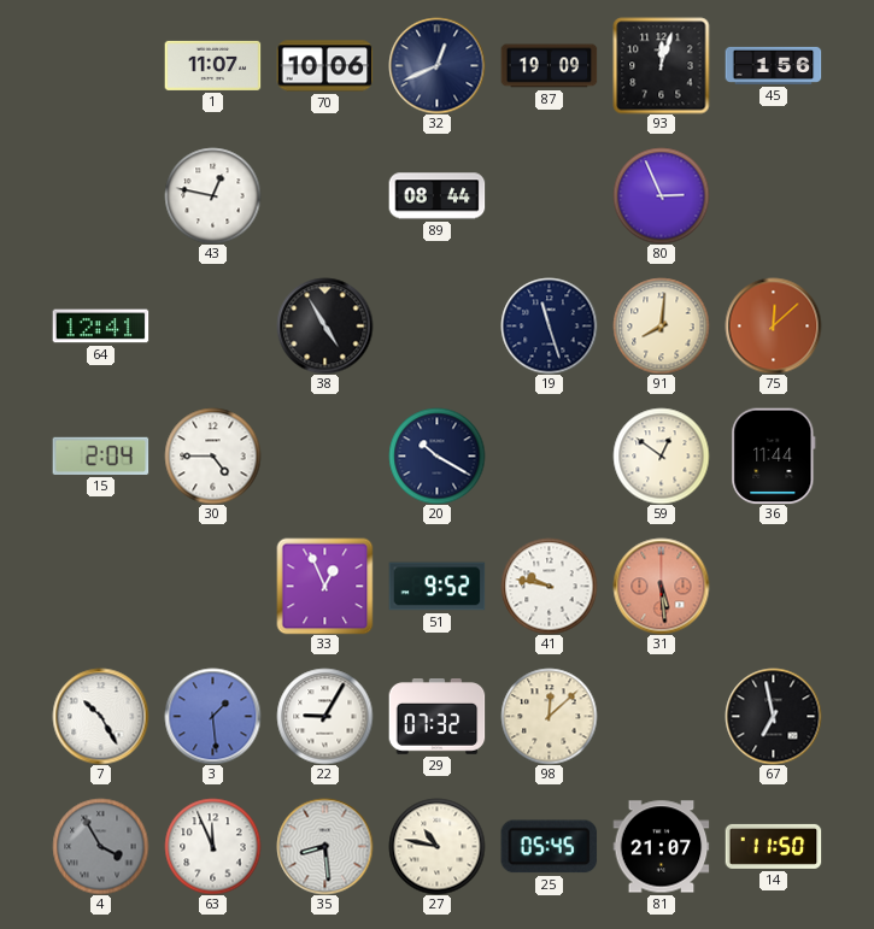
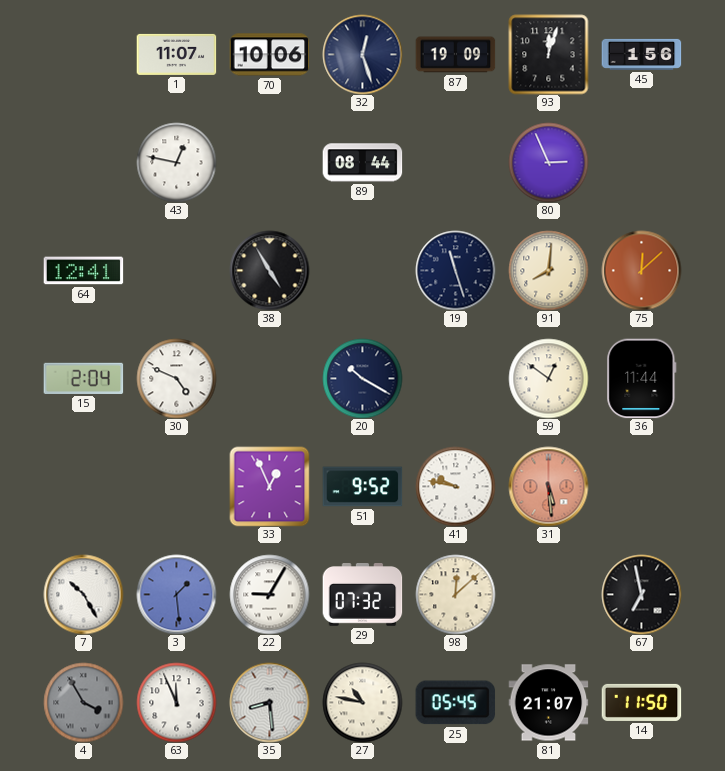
32: 12:41 -> 12:27
30: 4:45 -> 4:49
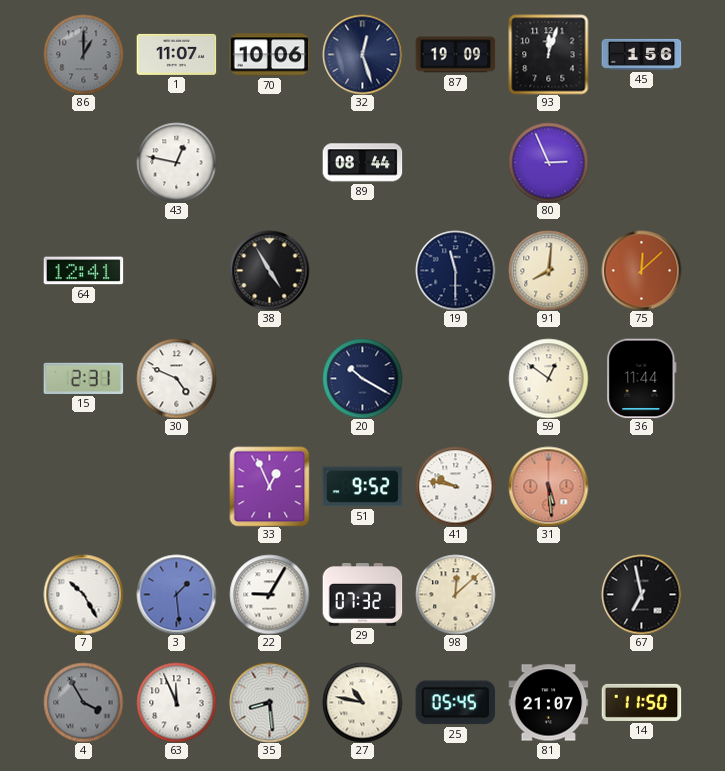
86: none -> 1:00
19: 11:27 -> 11:30
15: 2:04 -> 2:31
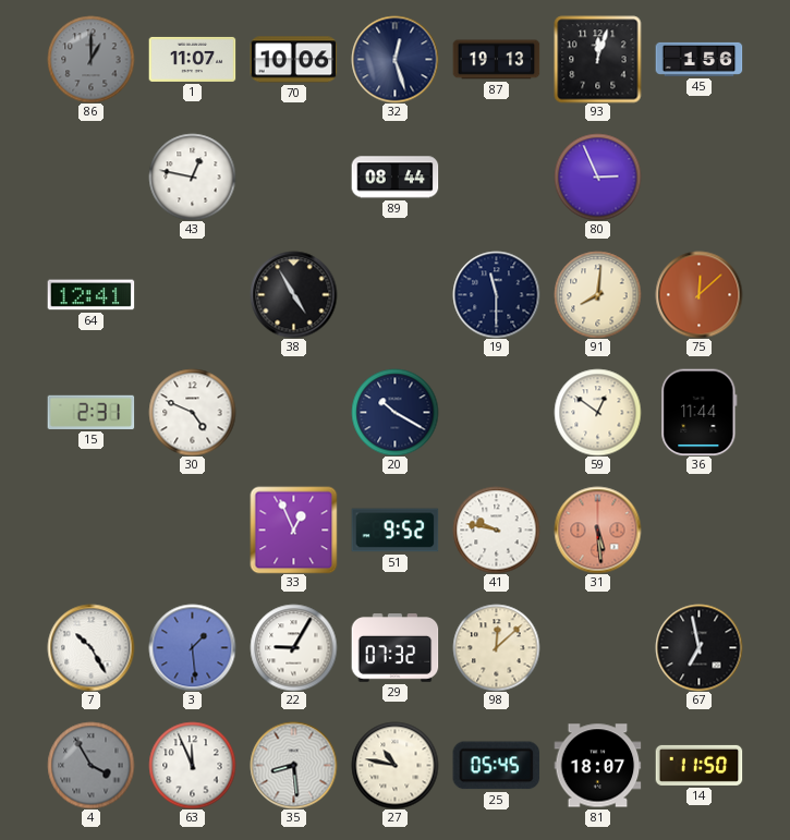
87: 19:09 -> 19:13
81: 21:07 -> 18:07
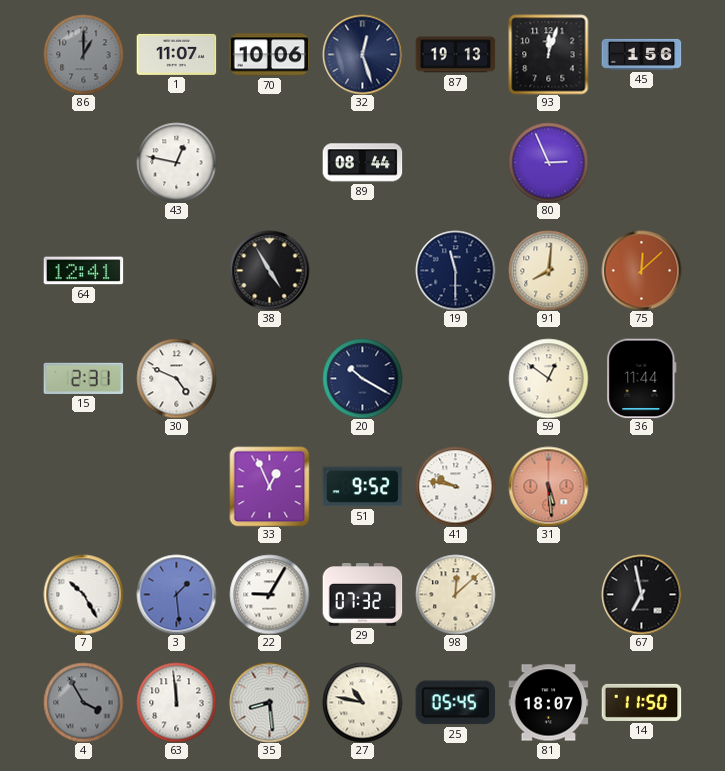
63: 11:56 -> 11:59
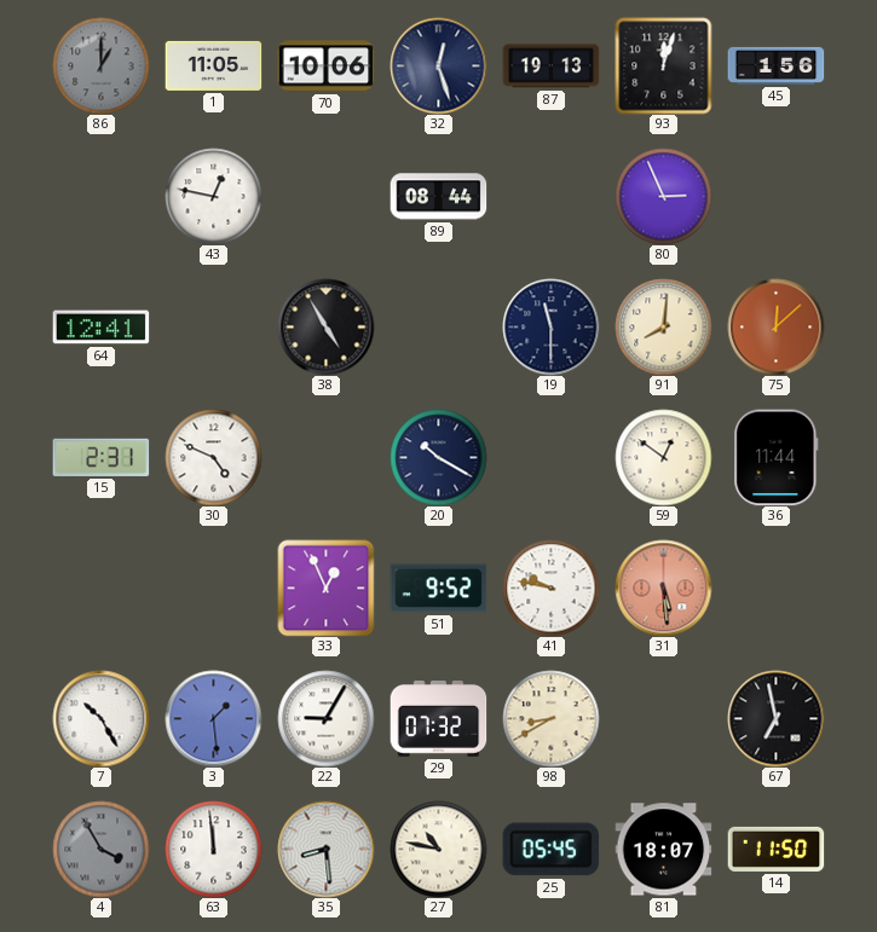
1: 11:07 -> 11:05
98: 12:08 -> 8:40
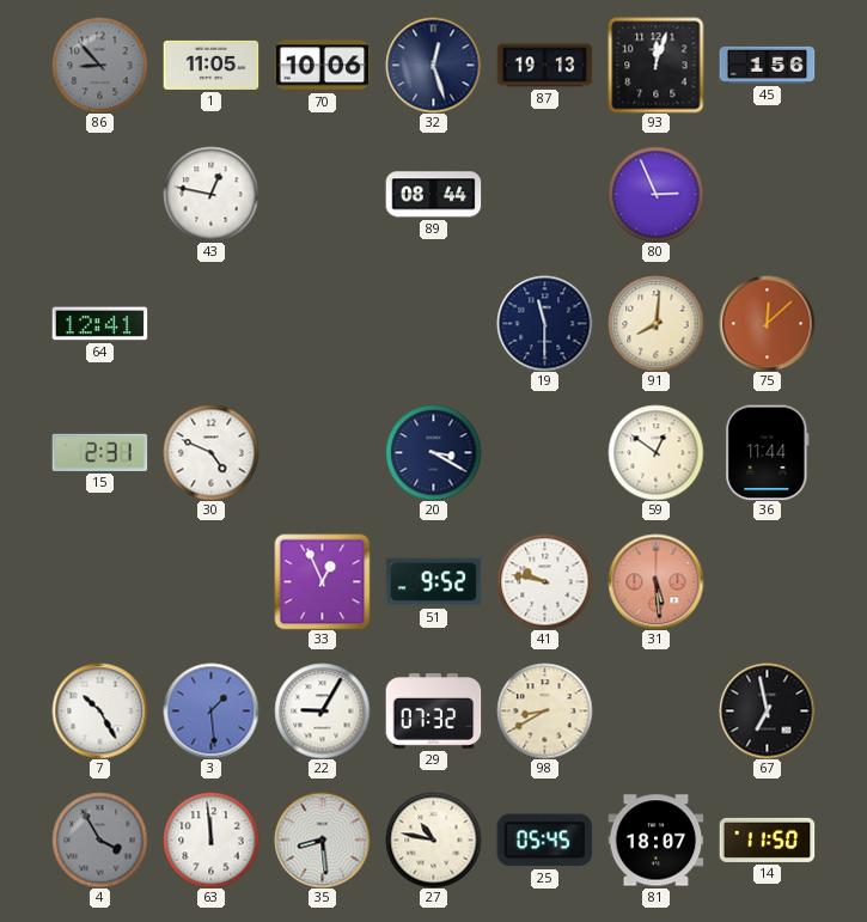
86: 1:00 -> 8:53
38: 4:55 -> none
20: 10:20 -> 3:20
